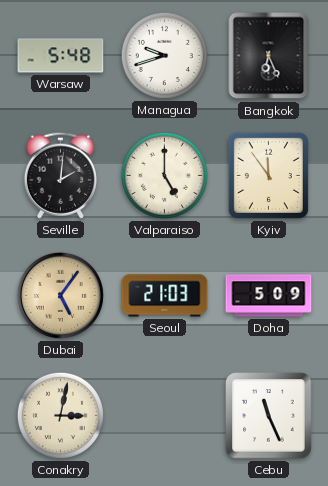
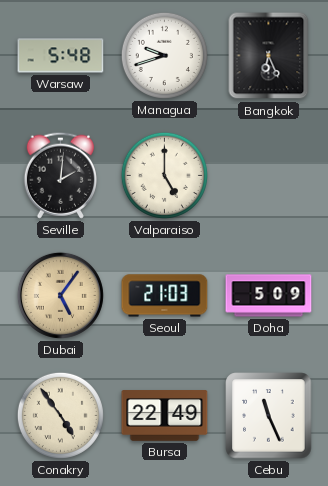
Kyiv: 11:54 -> none
Conakry: 3:02 -> 4:54
Bursa: none -> 22:49
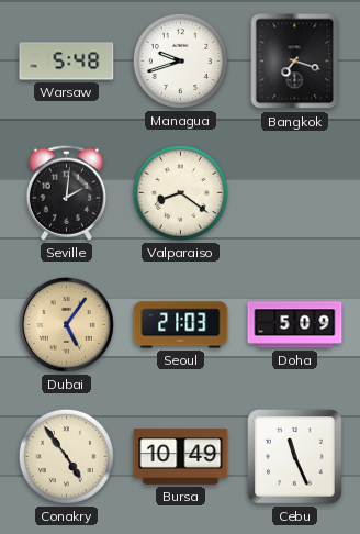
Bangkok: 6:26 -> 7:18
Valparaiso: 5:00 -> 8:21
Bursa: 22:49 -> 10:49
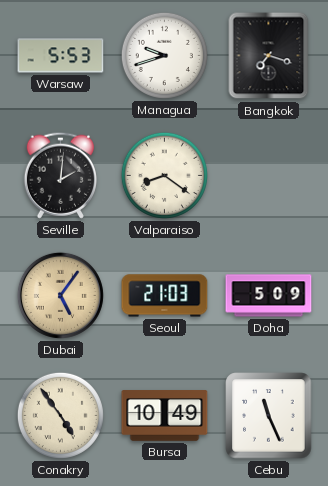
Warsaw: 5:48 -> 5:53
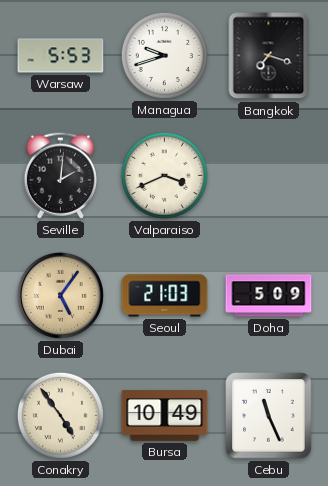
Valparaiso: 8:21 -> 3:41
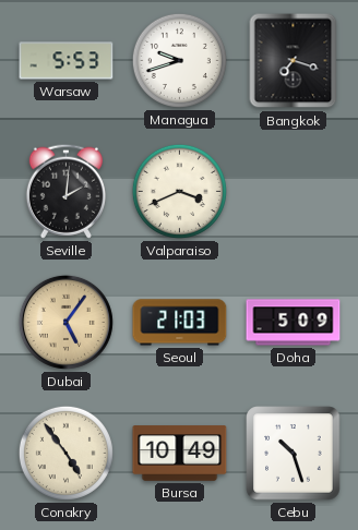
Cebu: 11:26 -> 10:27
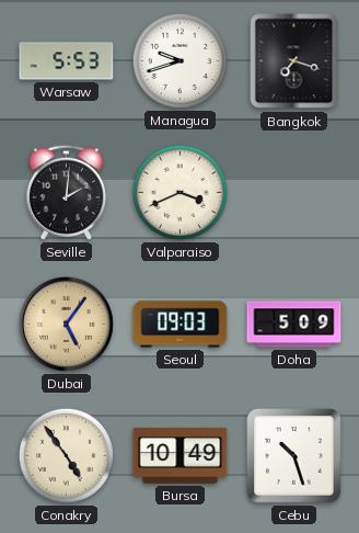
Seoul: 21:03 -> 09:03
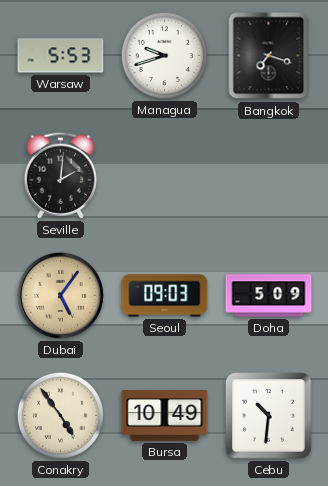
Valparaiso: 3:41 -> none
Cebu: 10:27 -> 10:31
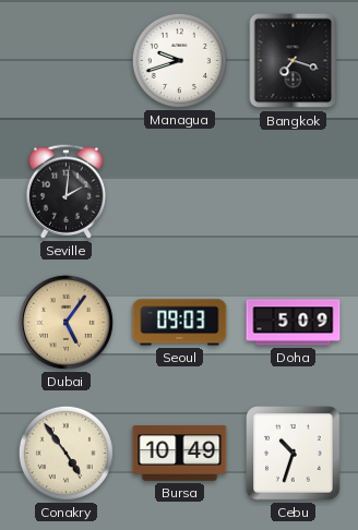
Warsaw: 5:53 -> none
Cebu: 10:31 -> 10:33
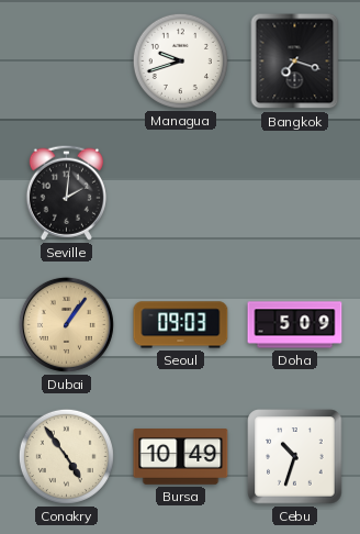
Dubai: 5:06 -> 1:06
